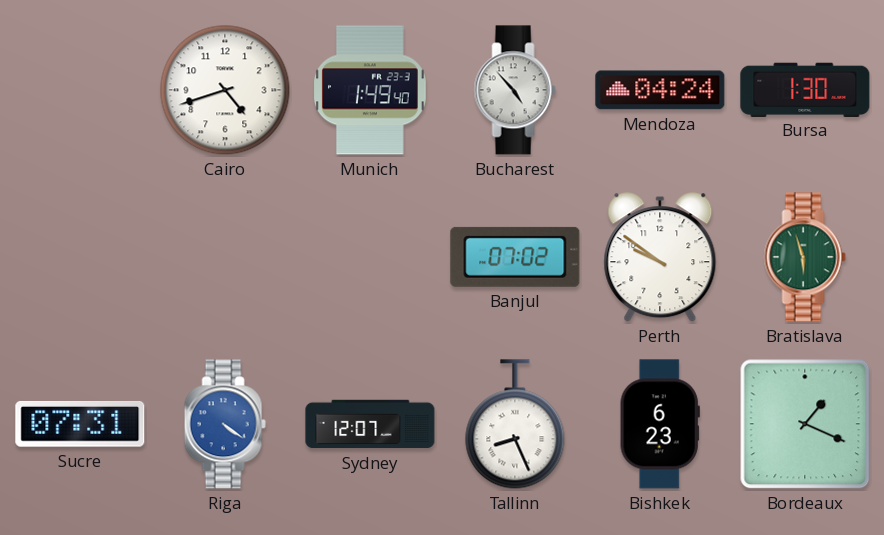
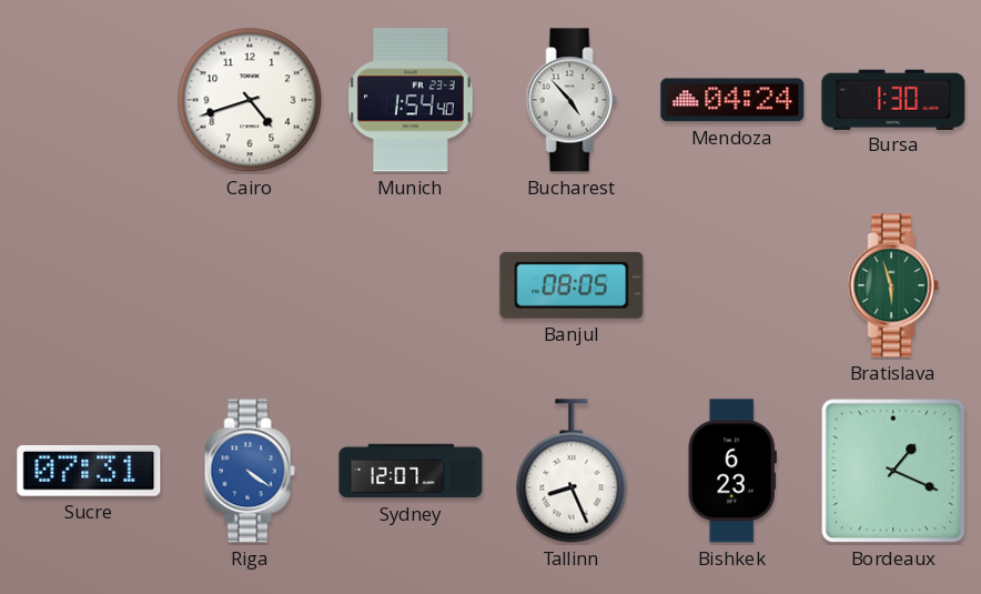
Munich: 1:49 -> 1:54
Banjul: 07:02 -> 08:05
Perth: 9:51 -> none
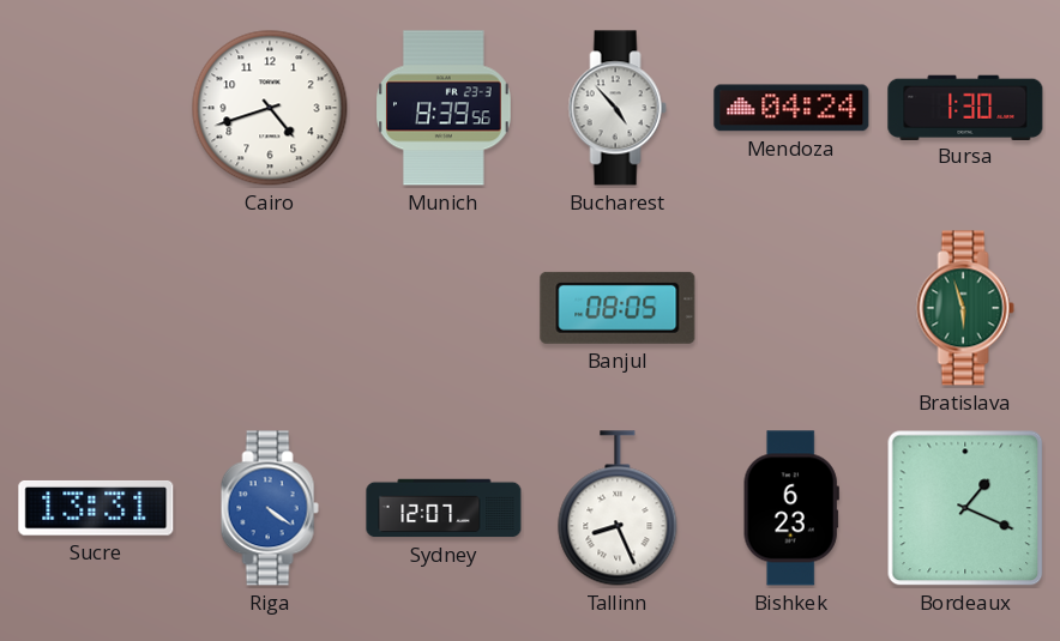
Munich: 1:54 -> 8:39
Sucre: 07:31 -> 13:31
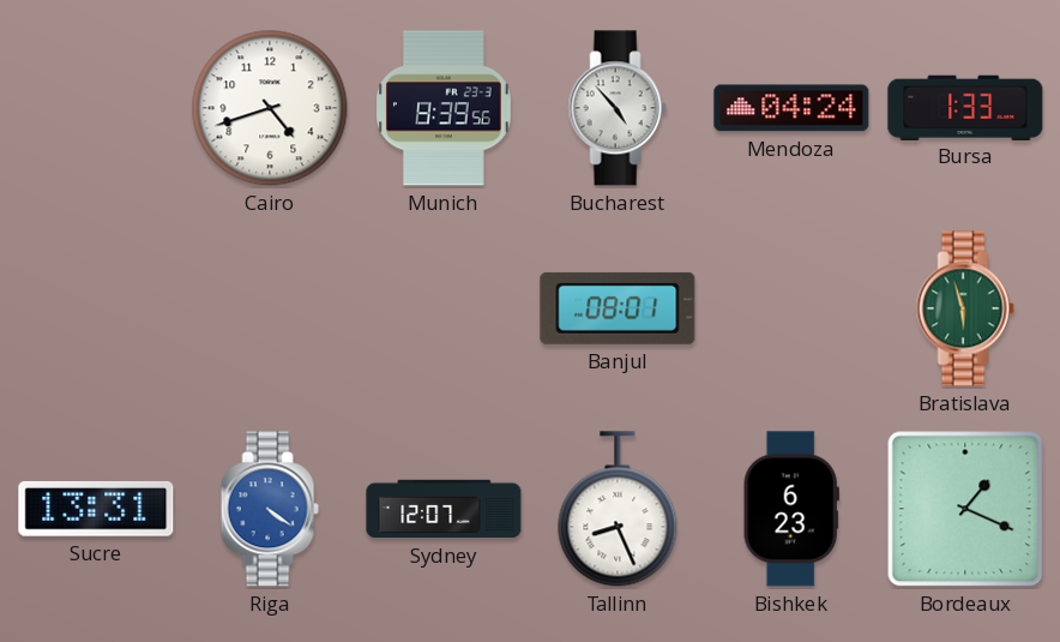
Bursa: 1:30 -> 1:33
Banjul: 08:05 -> 08:01
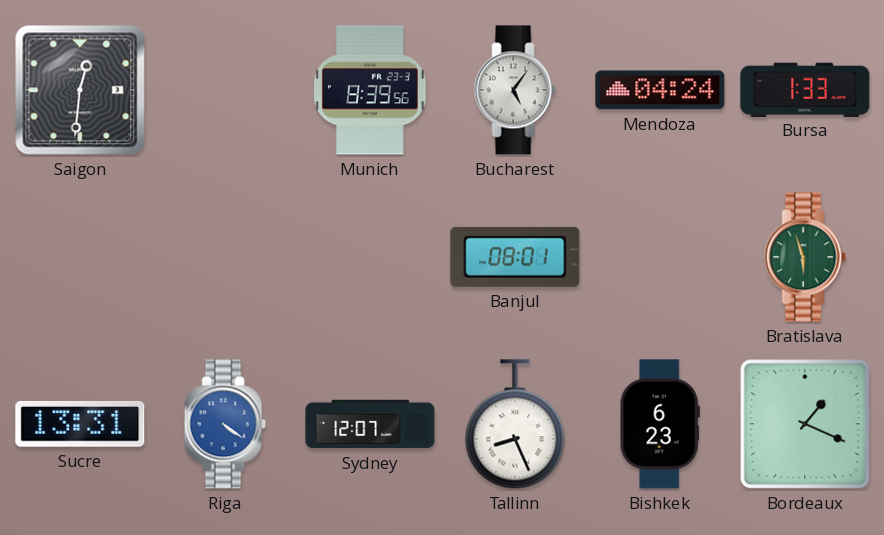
Saigon: none -> 12:31
Cairo: 4:42 -> none
Bucharest: 4:53 -> 5:06
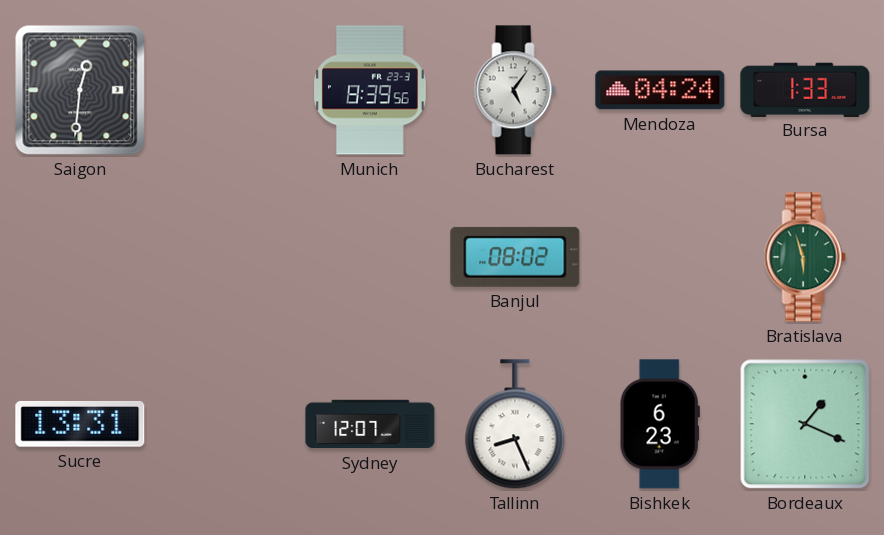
Banjul: 08:01 -> 08:02
Riga: 4:21 -> none
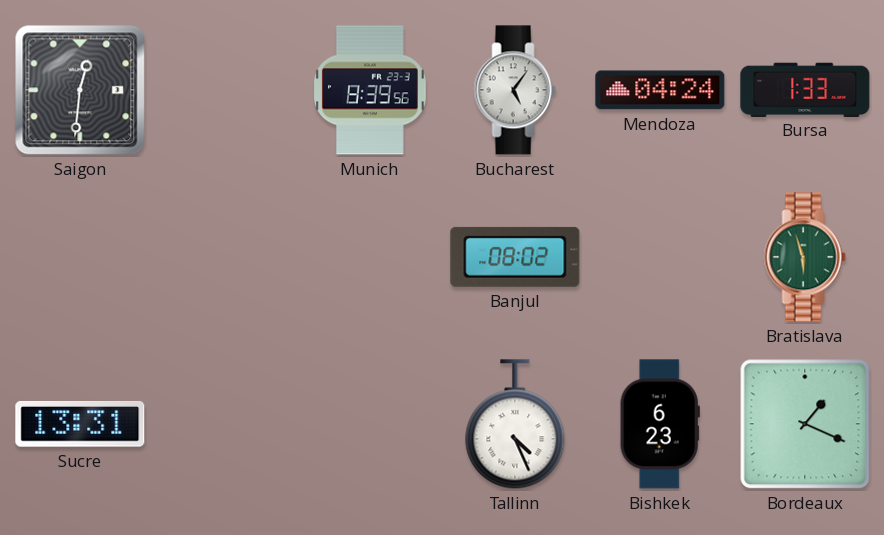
Sydney: 12:07 -> none
Tallinn: 8:26 -> 4:26
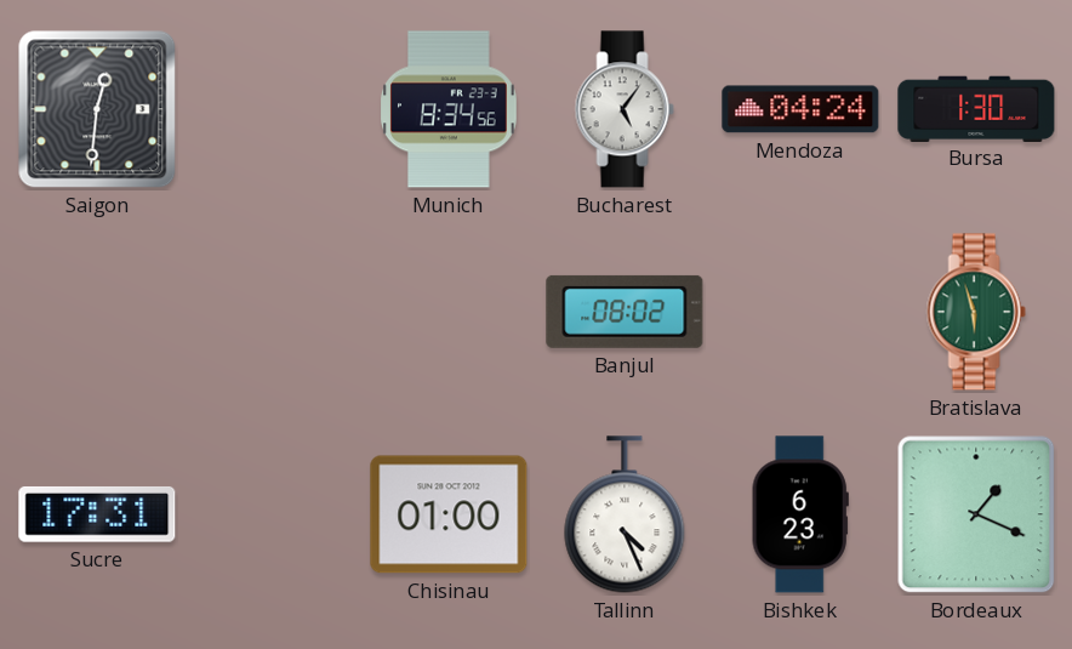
Munich: 8:39 -> 8:34
Bursa: 1:33 -> 1:30
Sucre: 13:31 -> 17:31
Chisinau: none -> 01:00
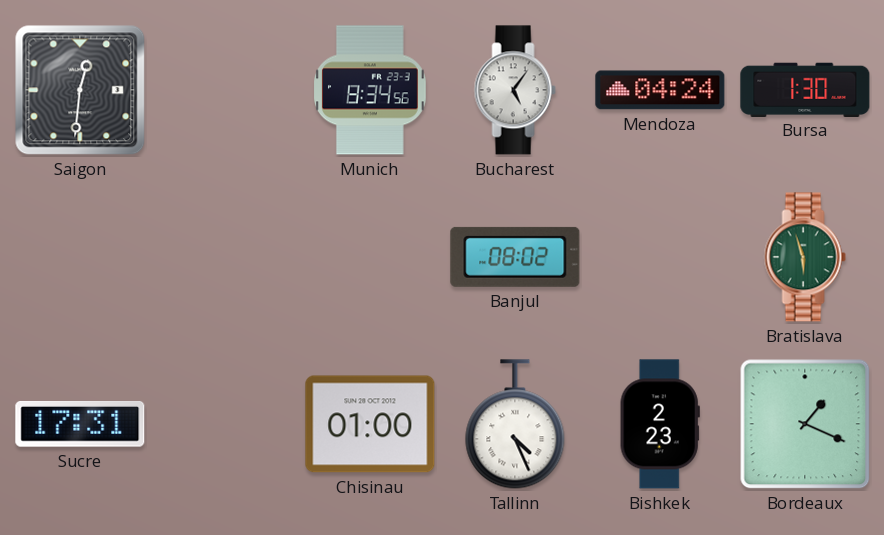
Bishkek: 6:23 -> 2:23
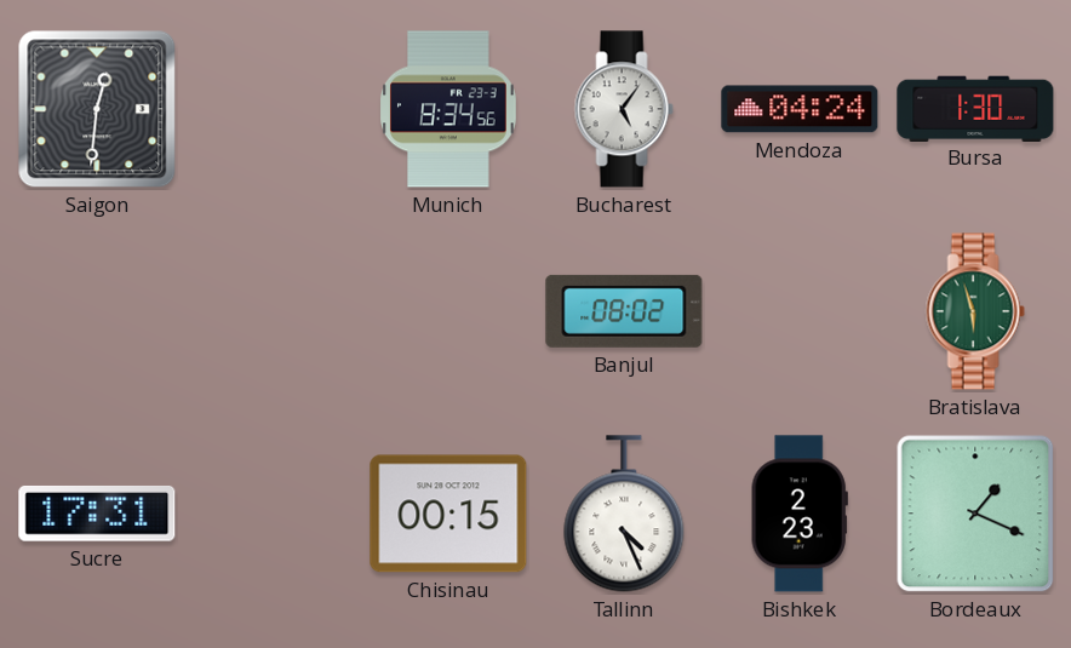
Chisinau: 01:00 -> 00:15
